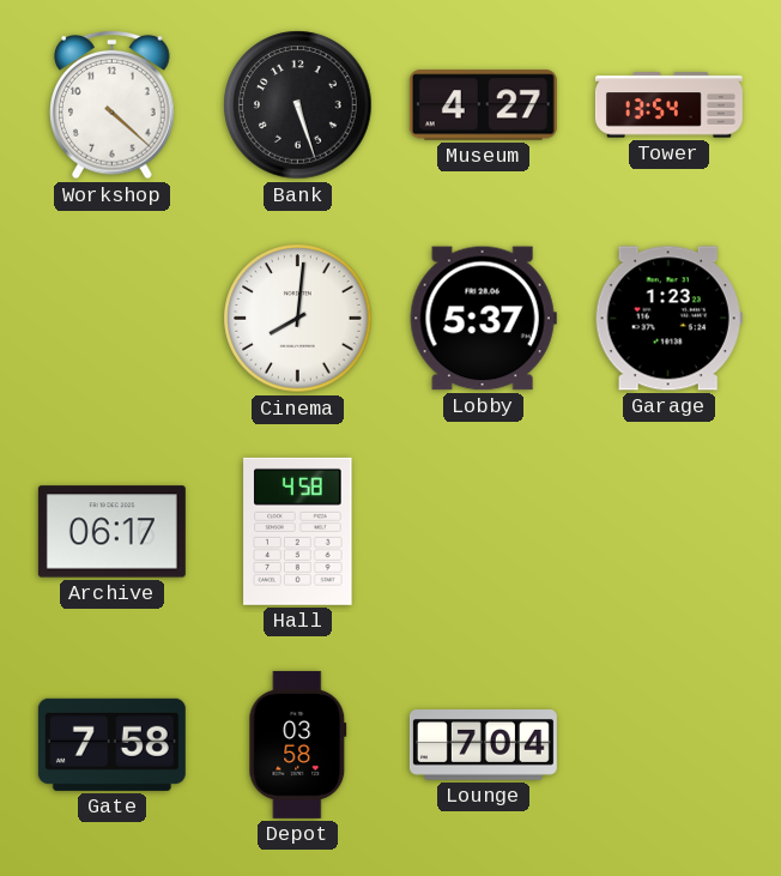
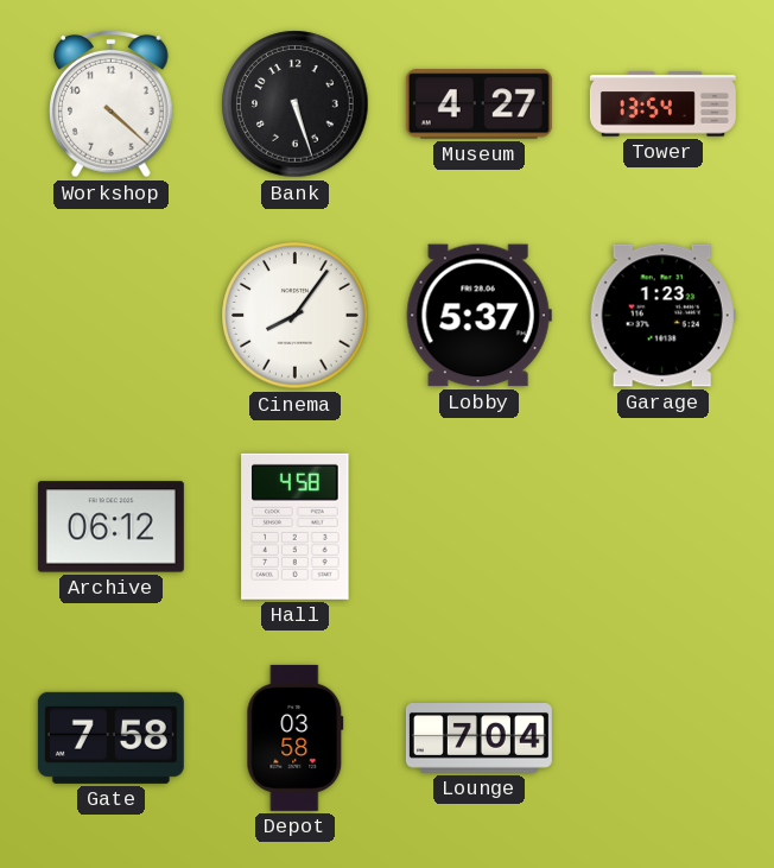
Cinema: 8:01 -> 8:06
Archive: 06:17 -> 06:12
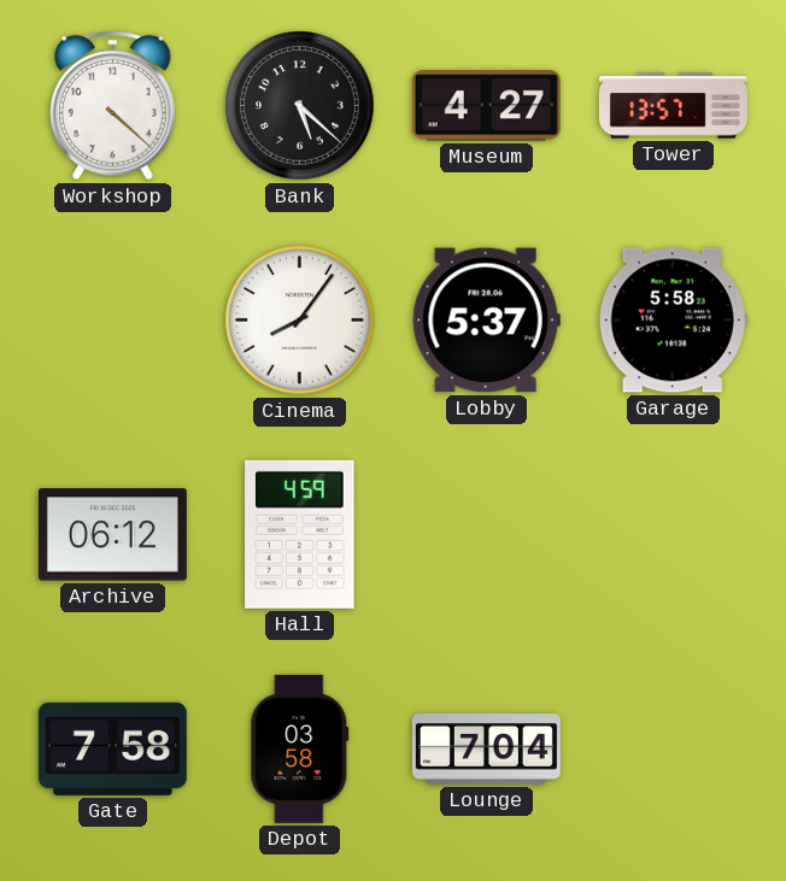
Bank: 5:27 -> 5:22
Tower: 13:54 -> 13:57
Garage: 1:23 -> 5:58
Hall: 4:58 -> 4:59
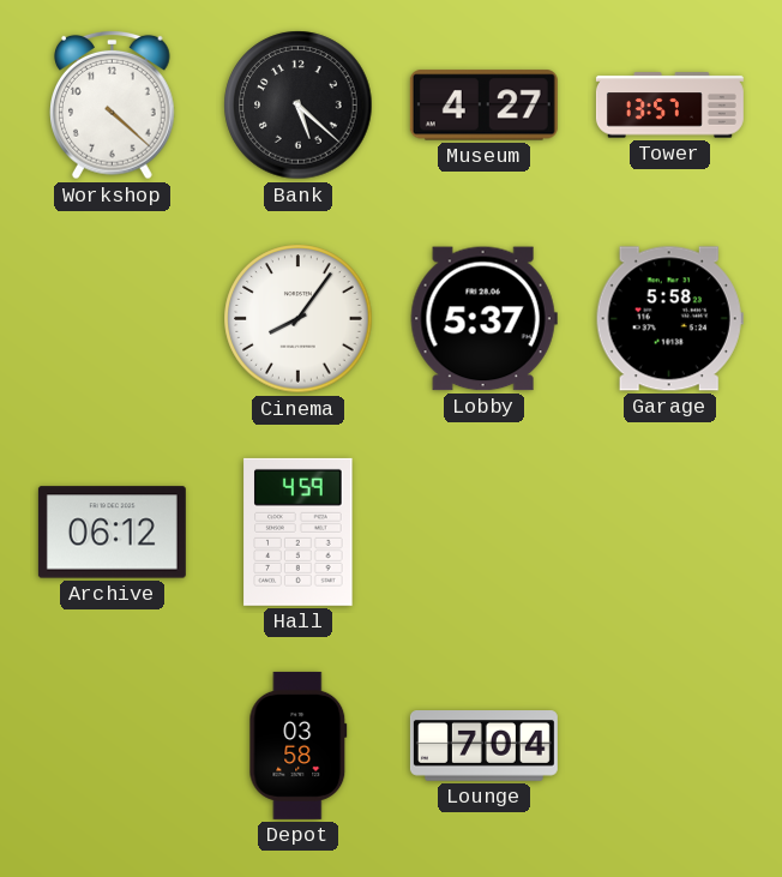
Gate: 7:58 -> none
